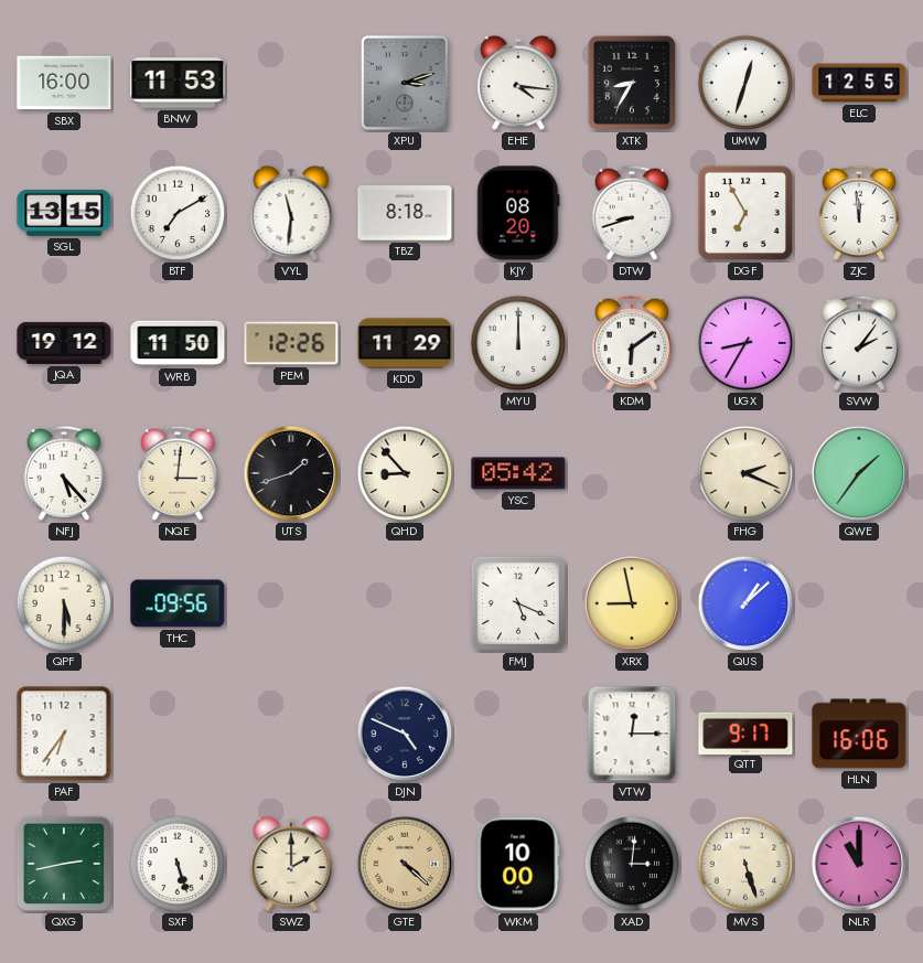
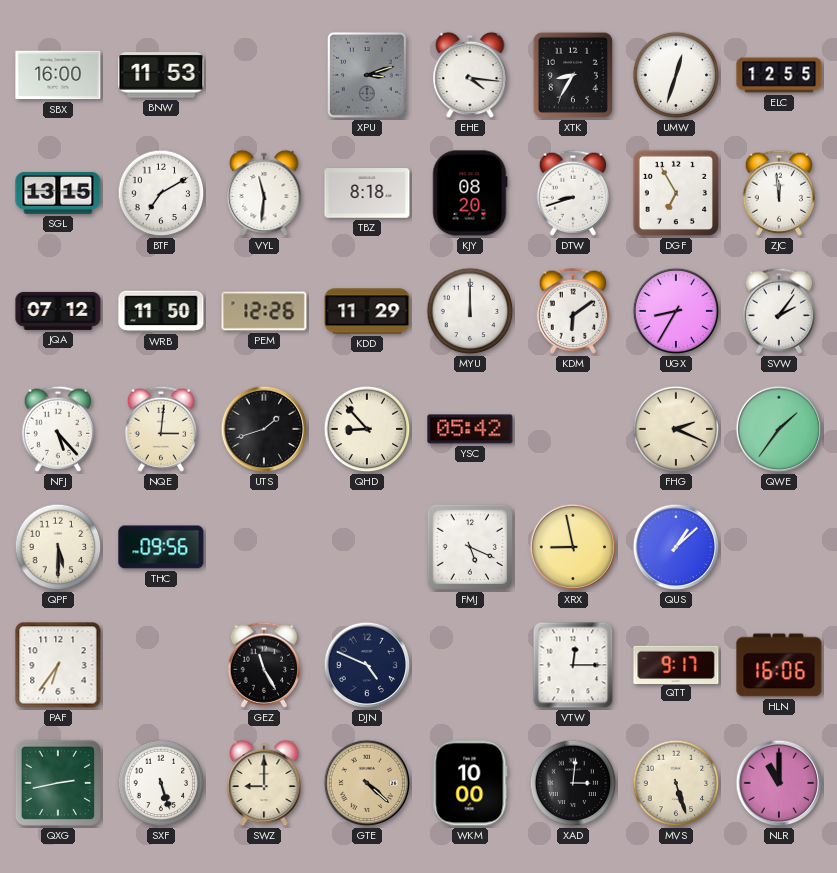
JQA: 19:12 -> 07:12
GEZ: none -> 11:25
SWZ: 2:00 -> 9:00
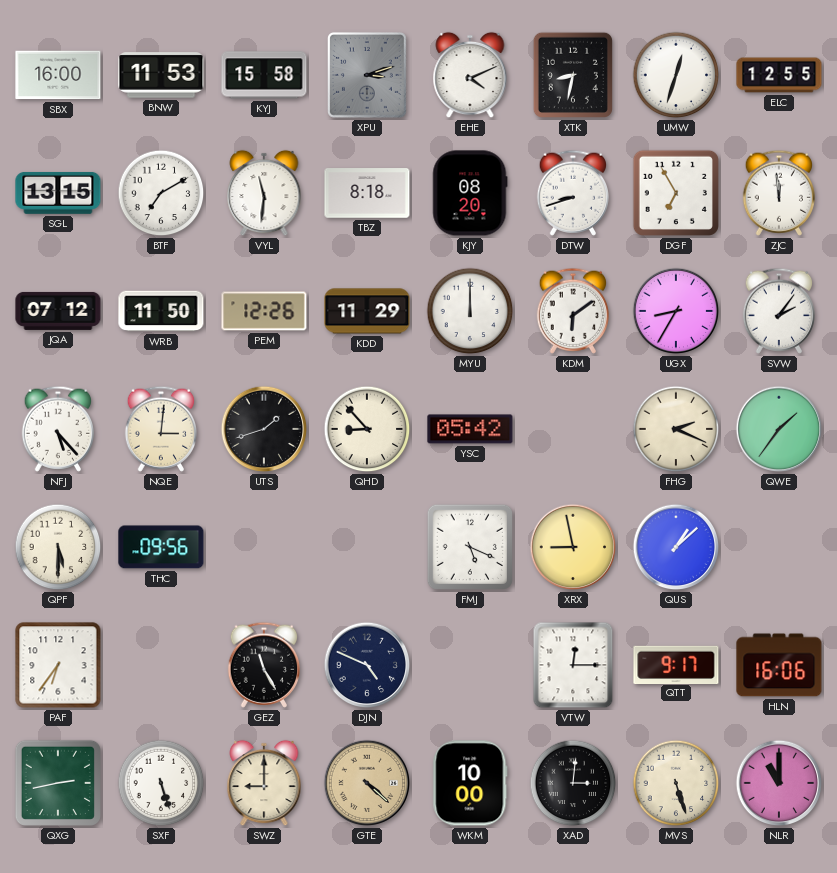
KYJ: none -> 15:58
EHE: 4:16 -> 4:11
XTK: 8:35 -> 8:32
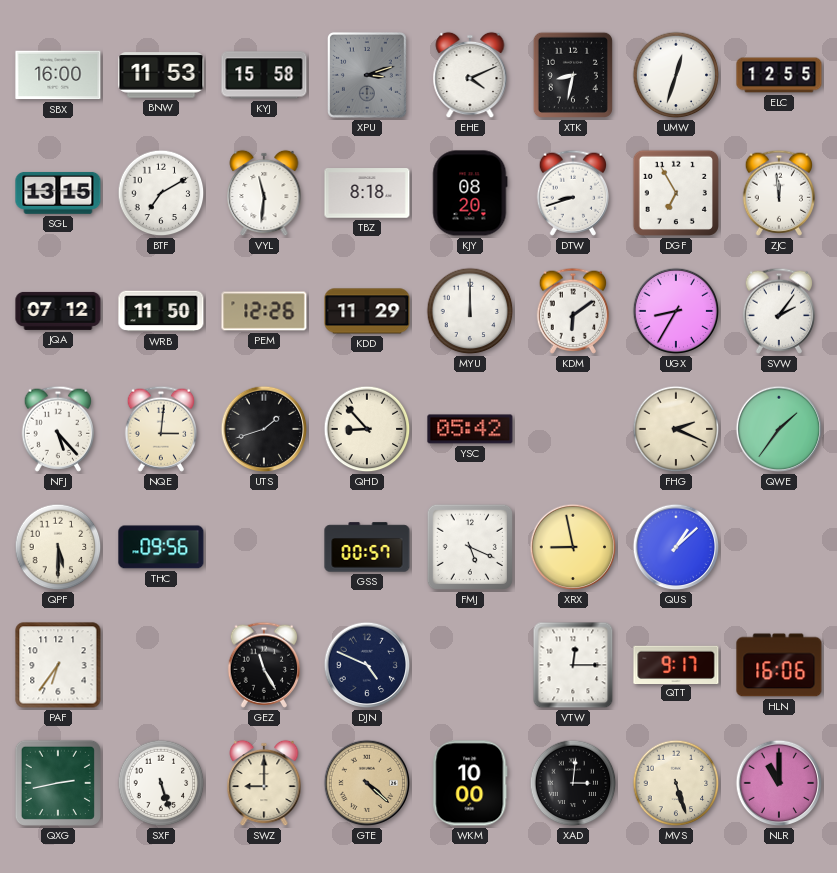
GSS: none -> 00:57
